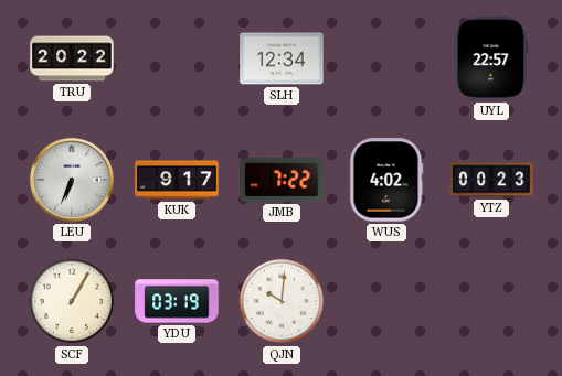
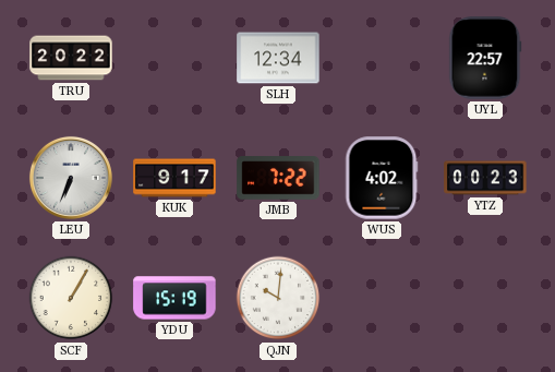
YDU: 03:19 -> 15:19
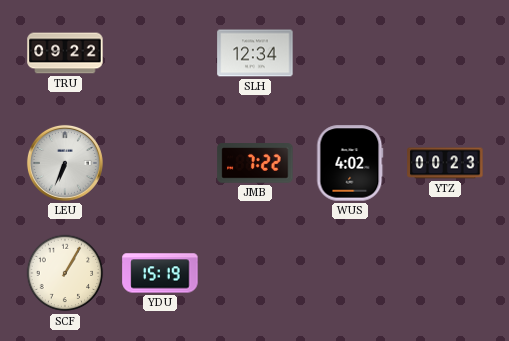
TRU: 20:22 -> 09:22
UYL: 22:57 -> none
KUK: 9:17 -> none
QJN: 10:01 -> none
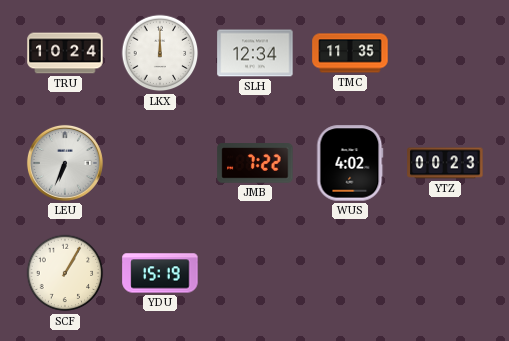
TRU: 09:22 -> 10:24
LKX: none -> 12:00
TMC: none -> 11:35
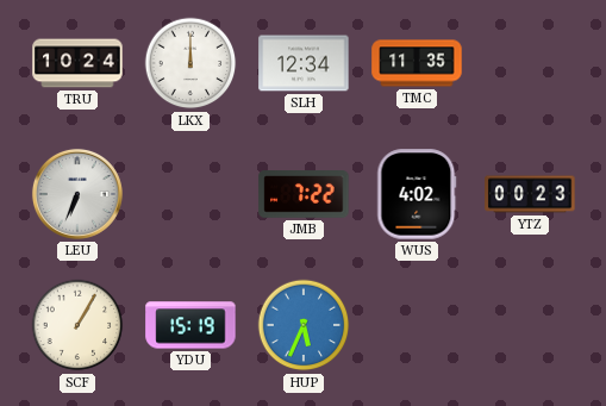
HUP: none -> 5:34
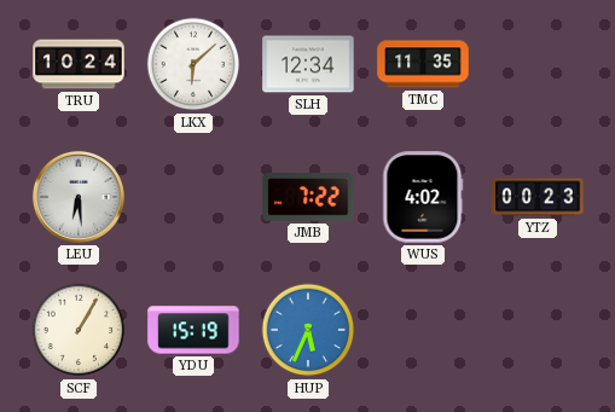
LKX: 12:00 -> 6:08
LEU: 6:34 -> 6:29
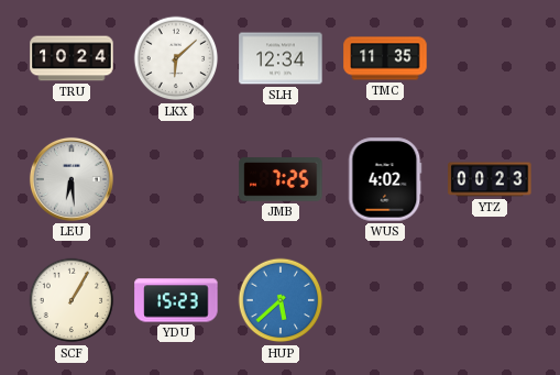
JMB: 7:22 -> 7:25
YDU: 15:19 -> 15:23
HUP: 5:34 -> 5:38
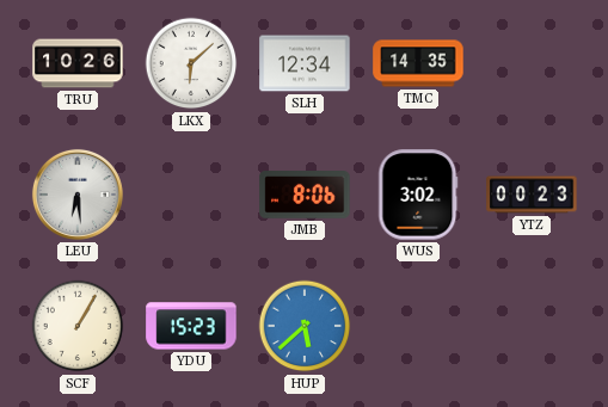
TRU: 10:24 -> 10:26
TMC: 11:35 -> 14:35
JMB: 7:25 -> 8:06
WUS: 4:02 -> 3:02
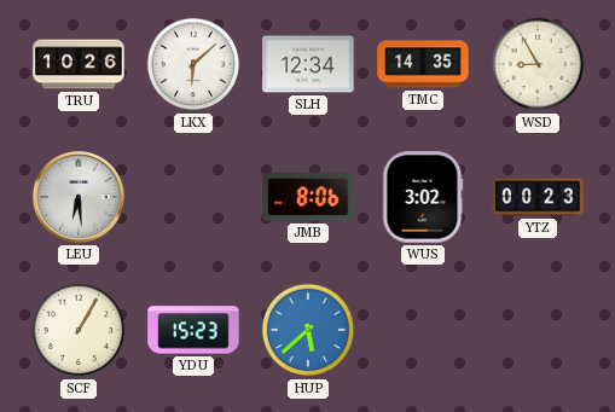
WSD: none -> 8:55
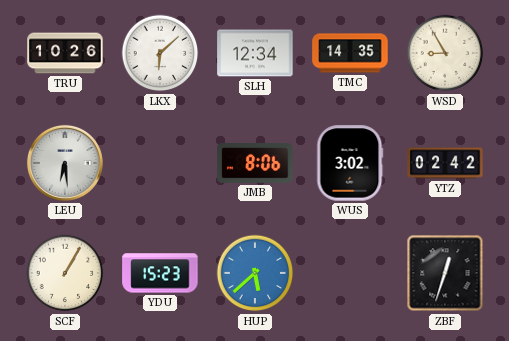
YTZ: 00:23 -> 02:42
ZBF: none -> 12:33
